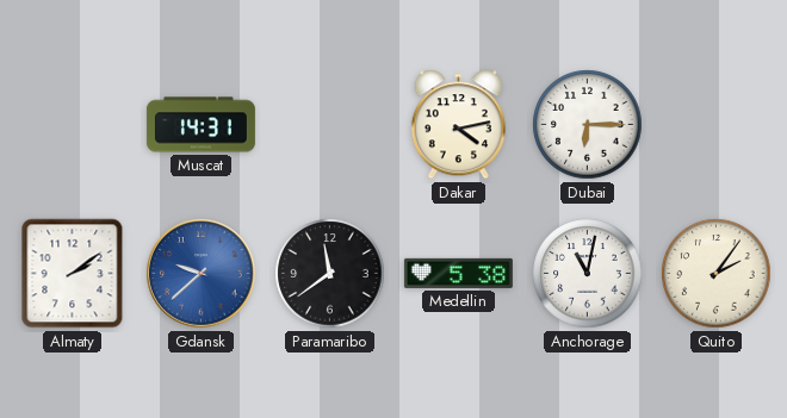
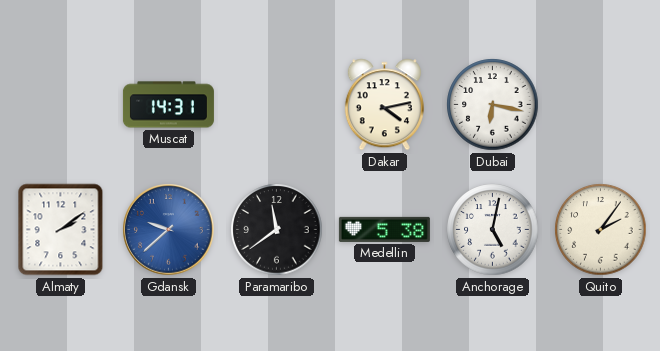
Dubai: 6:15 -> 6:17
Anchorage: 11:02 -> 5:02
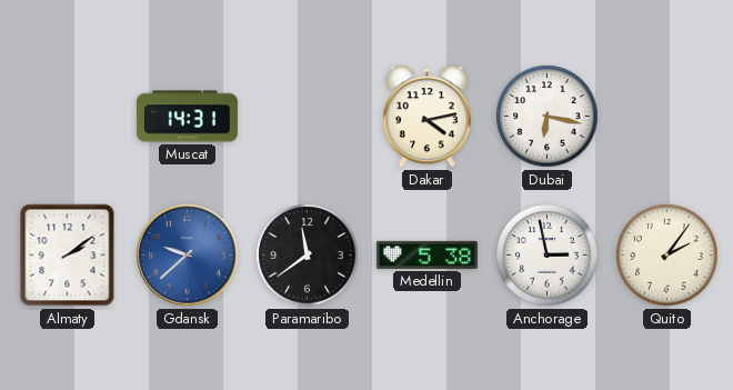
Anchorage: 5:02 -> 2:58
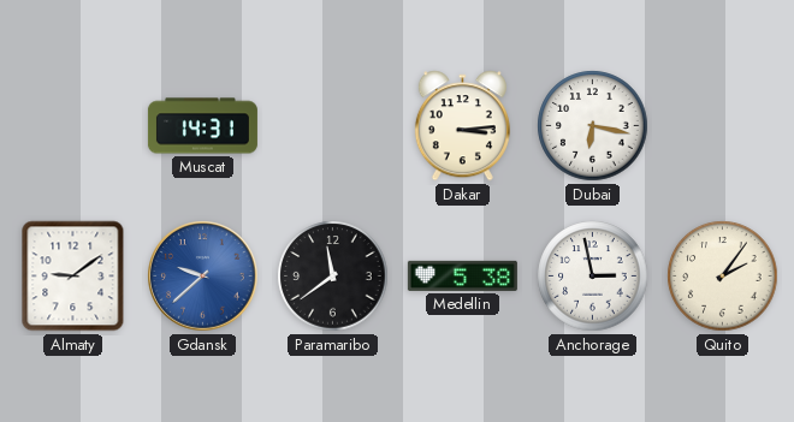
Dakar: 4:13 -> 3:14
Almaty: 2:09 -> 9:09
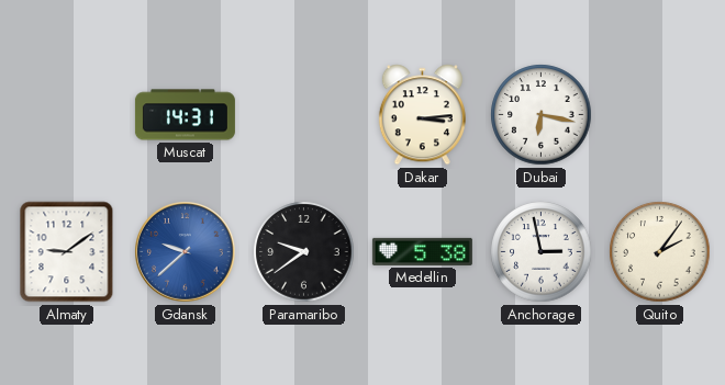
Paramaribo: 11:39 -> 9:39
